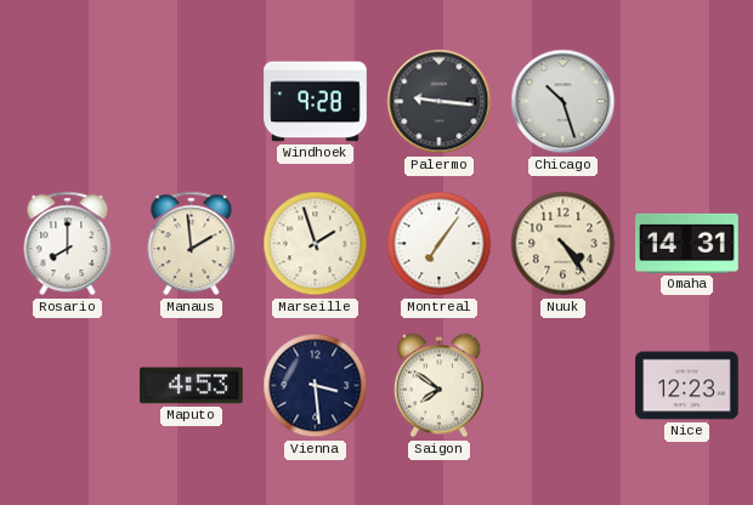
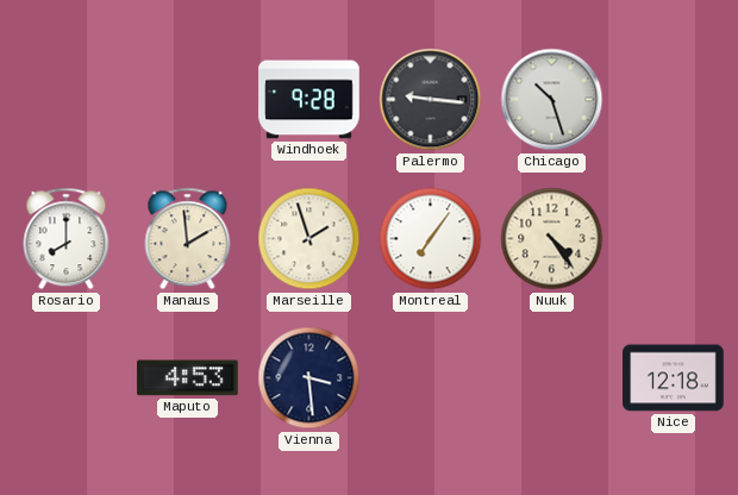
Omaha: 14:31 -> none
Saigon: 7:51 -> none
Nice: 12:23 -> 12:18
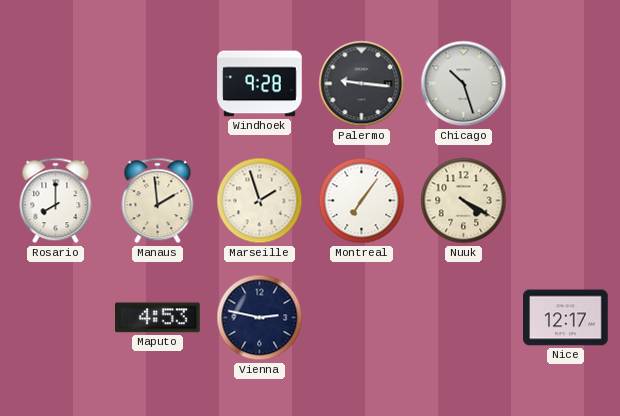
Nuuk: 4:24 -> 4:20
Vienna: 3:29 -> 2:47
Nice: 12:18 -> 12:17
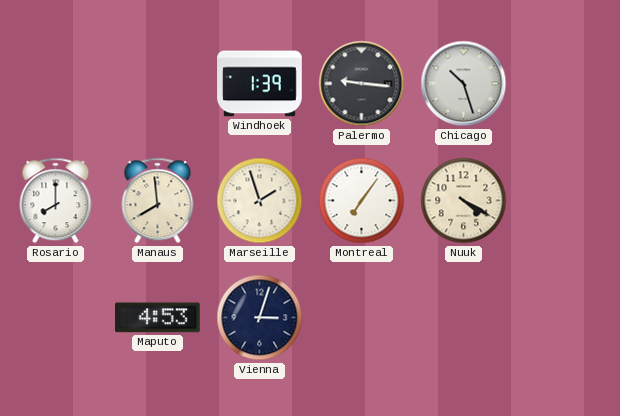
Windhoek: 9:28 -> 1:39
Manaus: 1:59 -> 7:59
Vienna: 2:47 -> 3:03
Nice: 12:17 -> none
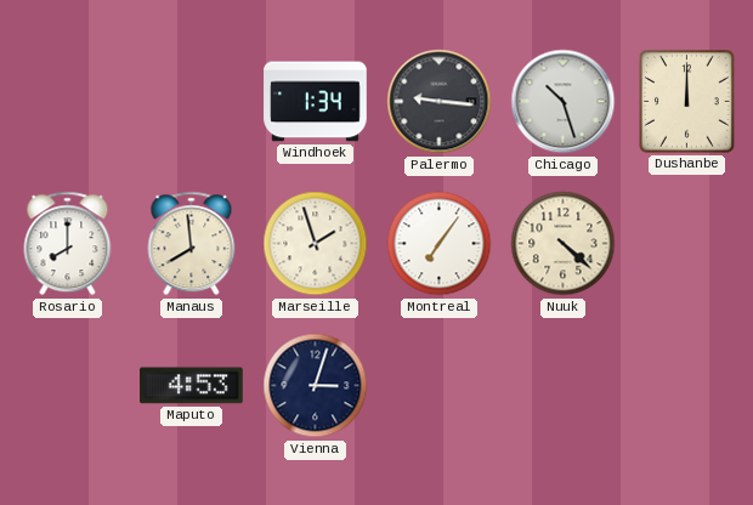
Windhoek: 1:39 -> 1:34
Dushanbe: none -> 12:00
Nuuk: 4:20 -> 4:22
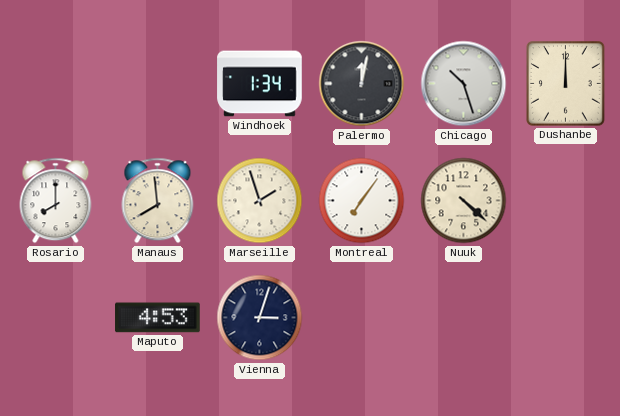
Palermo: 9:16 -> 12:02
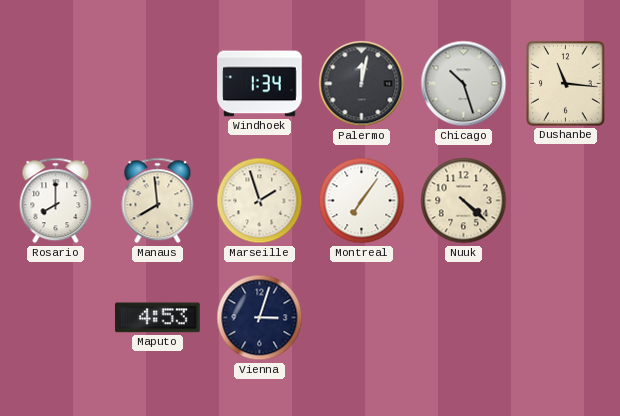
Dushanbe: 12:00 -> 11:16
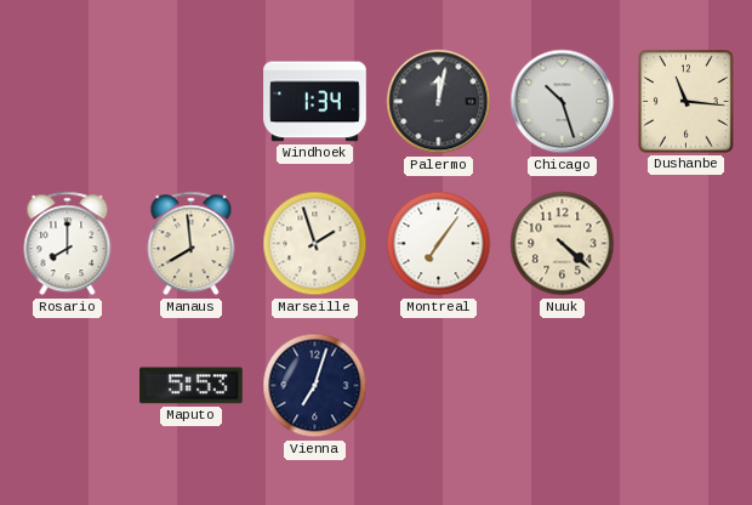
Maputo: 4:53 -> 5:53
Vienna: 3:03 -> 7:03
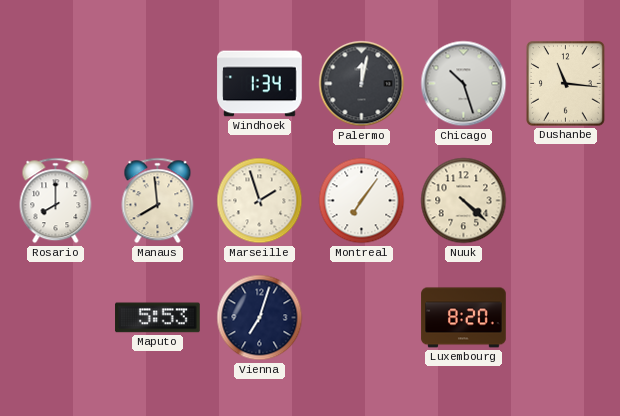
Luxembourg: none -> 8:20
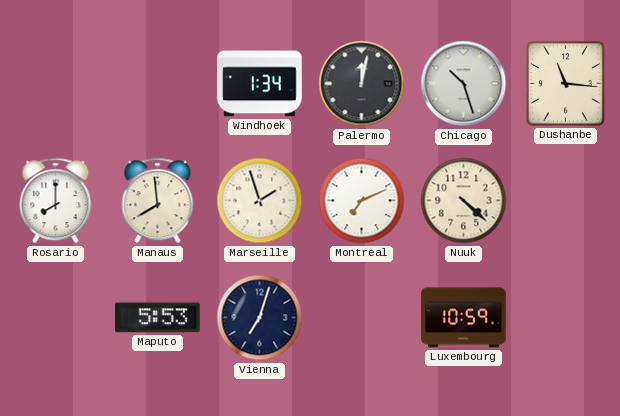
Montreal: 7:06 -> 7:11
Luxembourg: 8:20 -> 10:59
